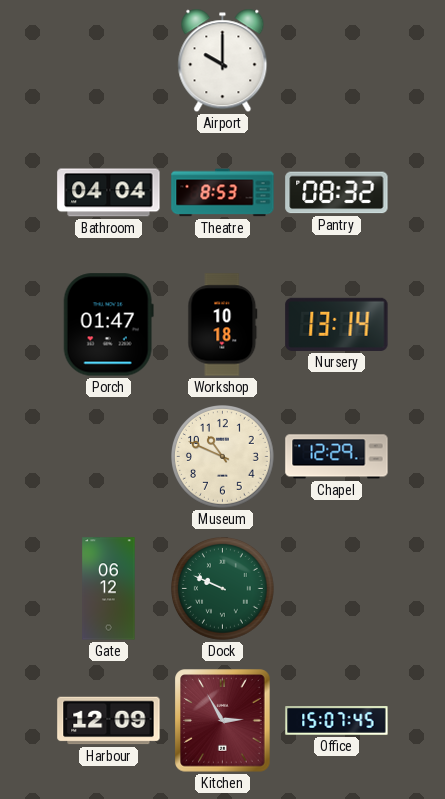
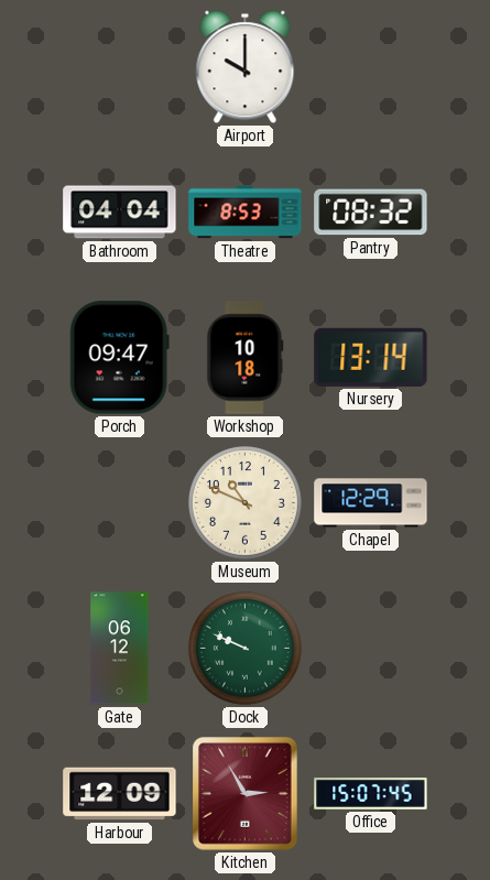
Porch: 01:47 -> 09:47
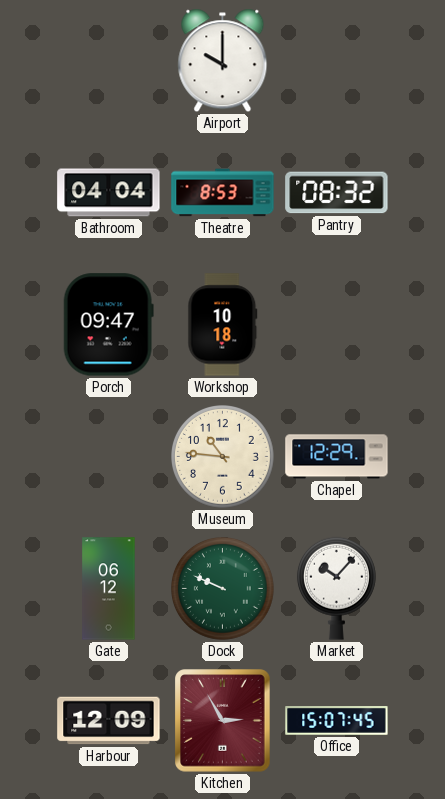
Nursery: 13:14 -> none
Museum: 10:49 -> 10:46
Market: none -> 10:07
